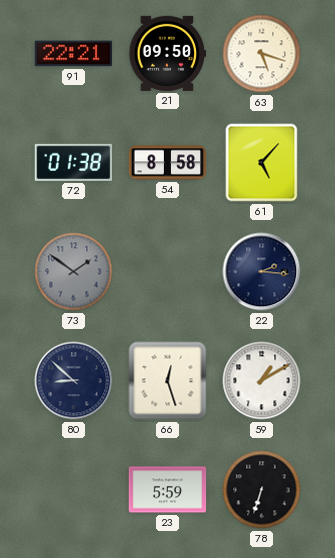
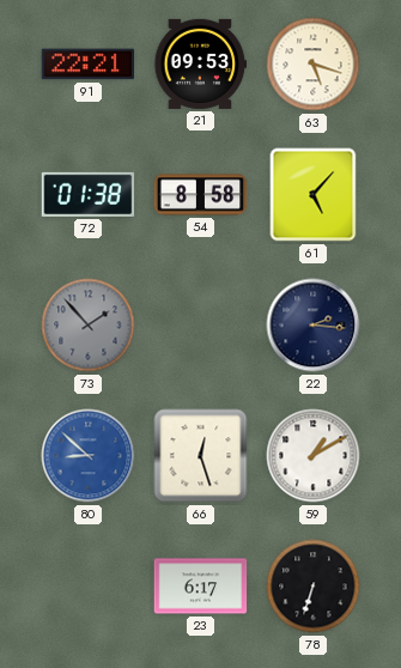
21: 09:50 -> 09:53
73: 1:51 -> 1:53
80 dial: navy -> blue
23: 5:59 -> 6:17
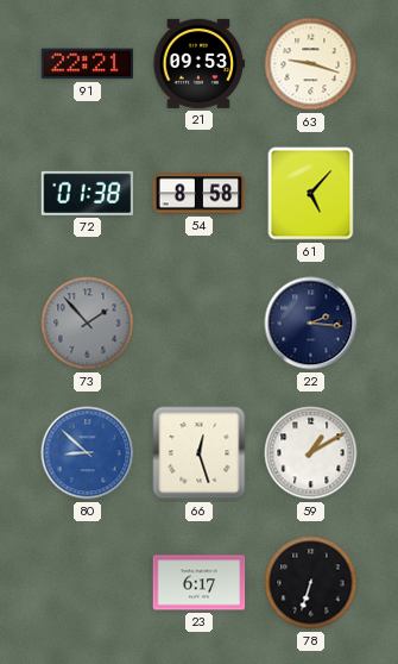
63: 5:18 -> 9:18
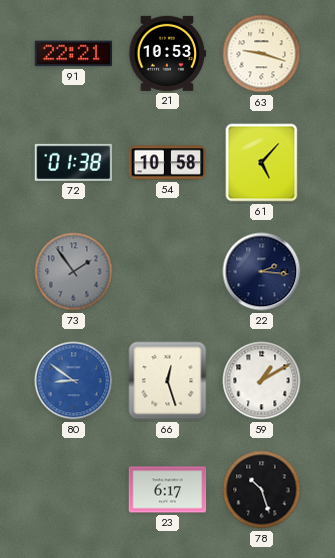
21: 09:53 -> 10:53
54: 8:58 -> 10:58
73: 1:53 -> 1:54
80: 8:52 -> 8:51
78: 6:33 -> 10:27
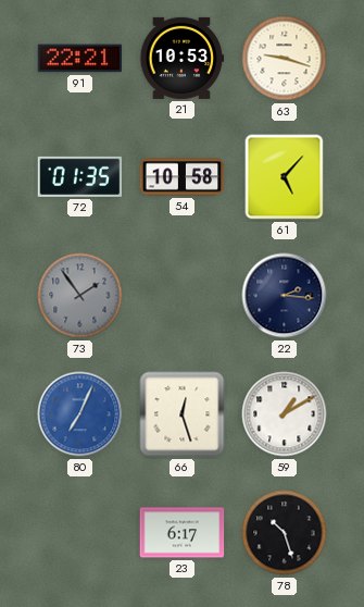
72: 01:38 -> 01:35
80: 8:51 -> 7:04
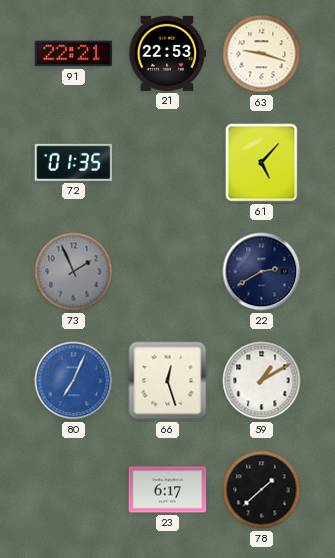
21: 10:53 -> 22:53
54: 10:58 -> none
73: 1:54 -> 1:56
22: 2:16 -> 2:40
78: 10:27 -> 1:38
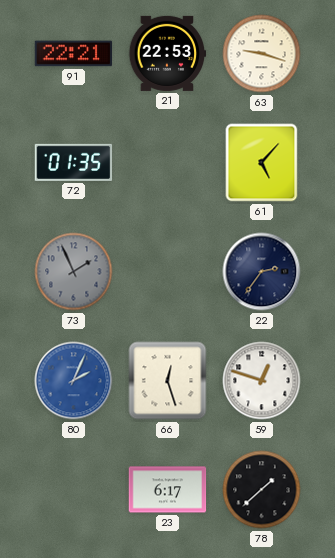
22: 2:40 -> 2:36
80: 7:04 -> 2:04
59: 1:10 -> 12:48
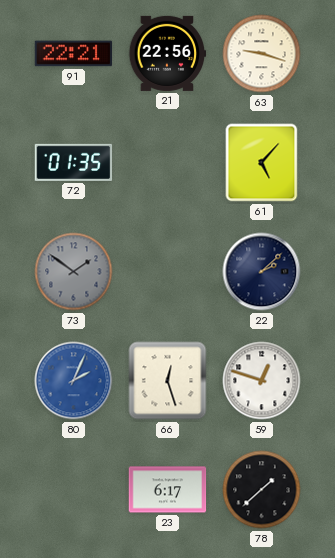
21: 22:53 -> 22:56
73: 1:56 -> 1:51
22: 2:36 -> 2:08
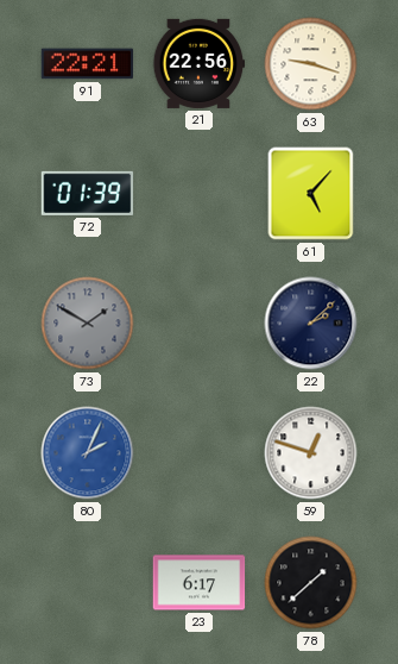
72: 01:35 -> 01:39
73: 1:51 -> 1:50
66: 12:27 -> none
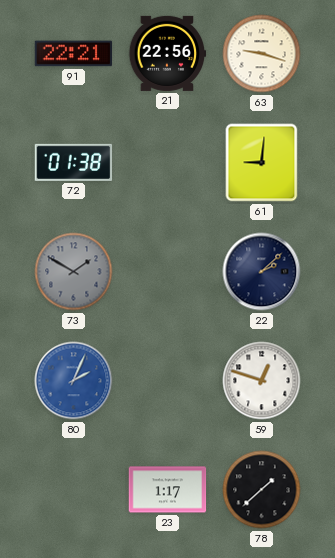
72: 01:39 -> 01:38
61: 5:07 -> 9:01
23: 6:17 -> 1:17
